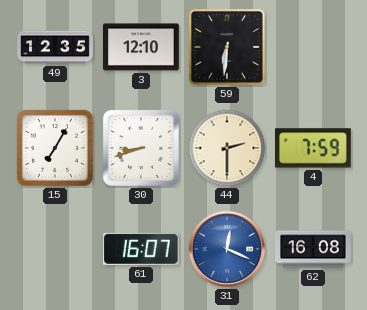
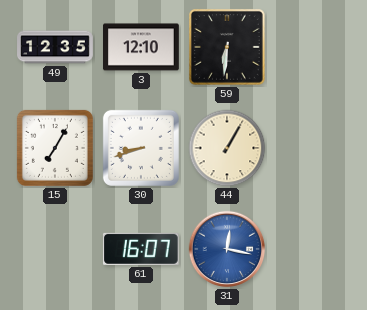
44: 2:30 -> 1:05
4: 7:59 -> none
31: 12:19 -> 12:17
62: 16:08 -> none
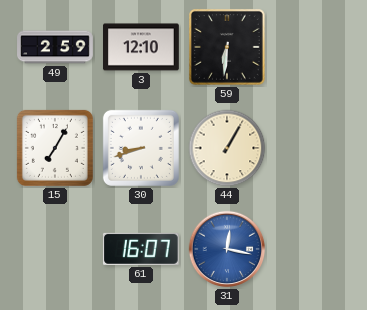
49: 12:35 -> 2:59
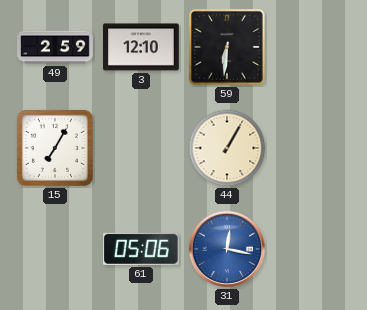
30: 8:42 -> none
61: 16:07 -> 05:06
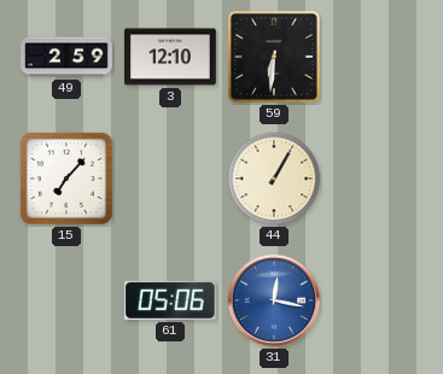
15: 7:05 -> 7:07
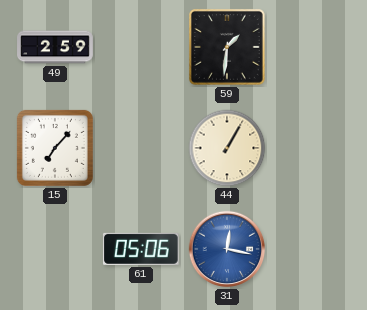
3: 12:10 -> none
59: 6:31 -> 1:31
